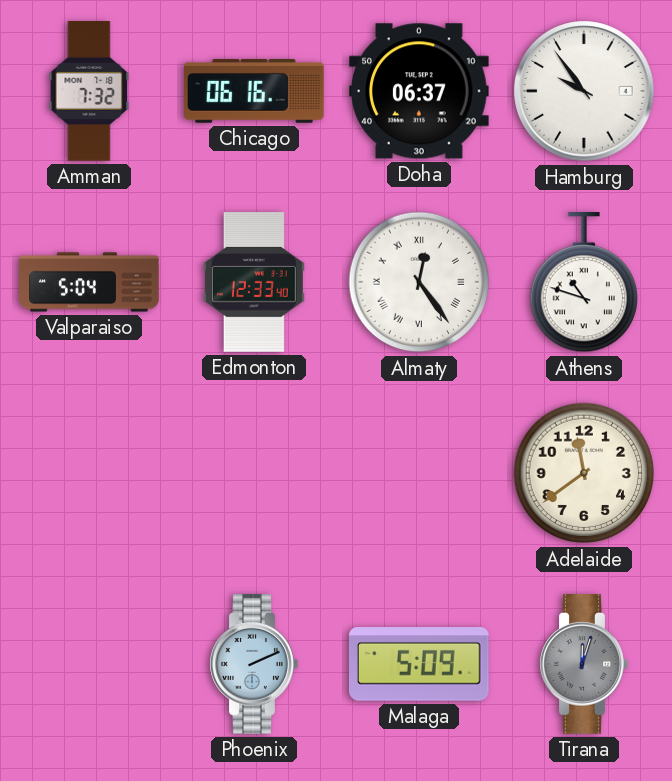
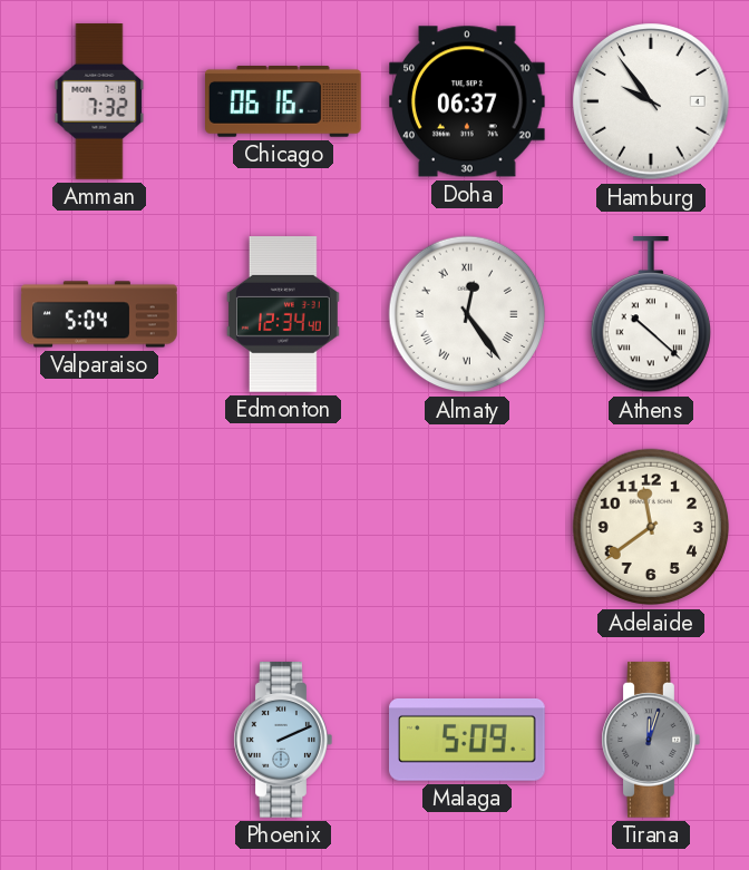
Edmonton: 12:33 -> 12:34
Athens: 10:48 -> 10:22
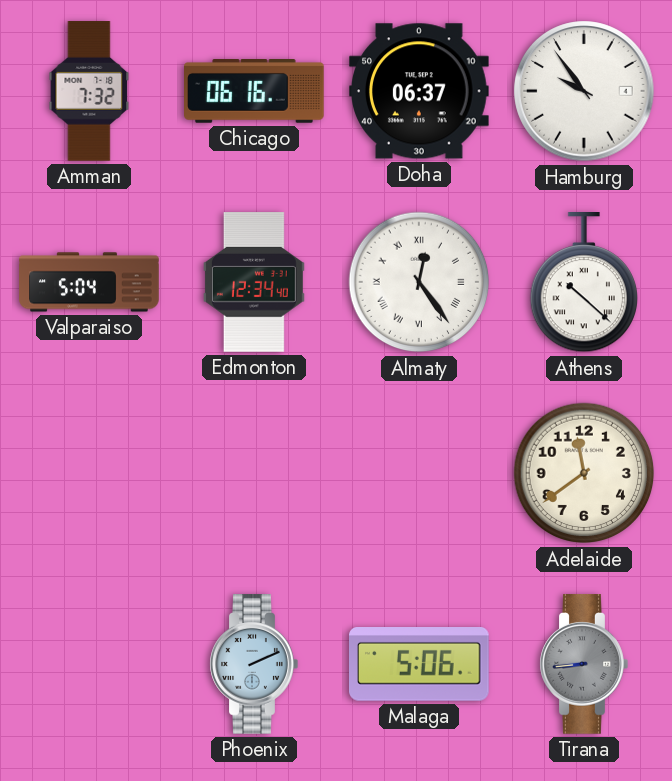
Malaga: 5:09 -> 5:06
Tirana: 12:03 -> 8:44
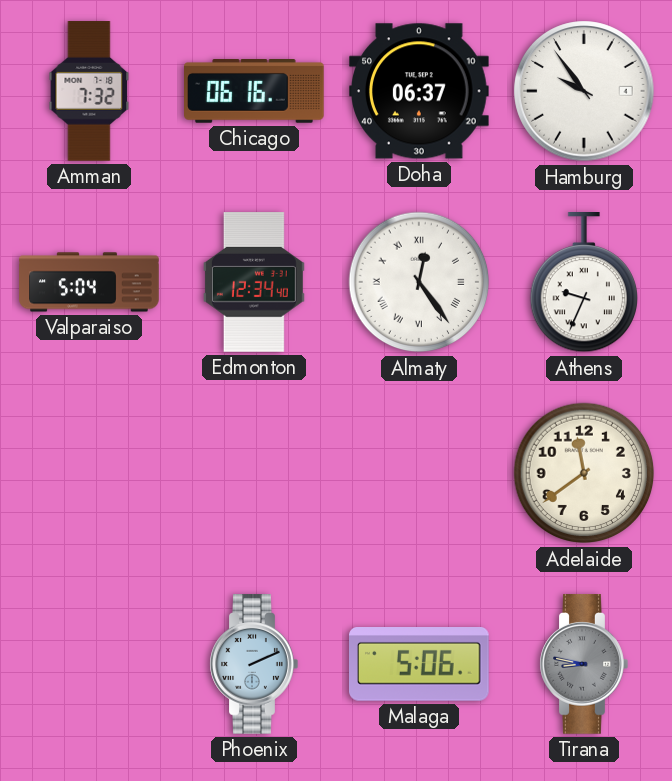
Athens: 10:22 -> 9:34
Tirana: 8:44 -> 8:47
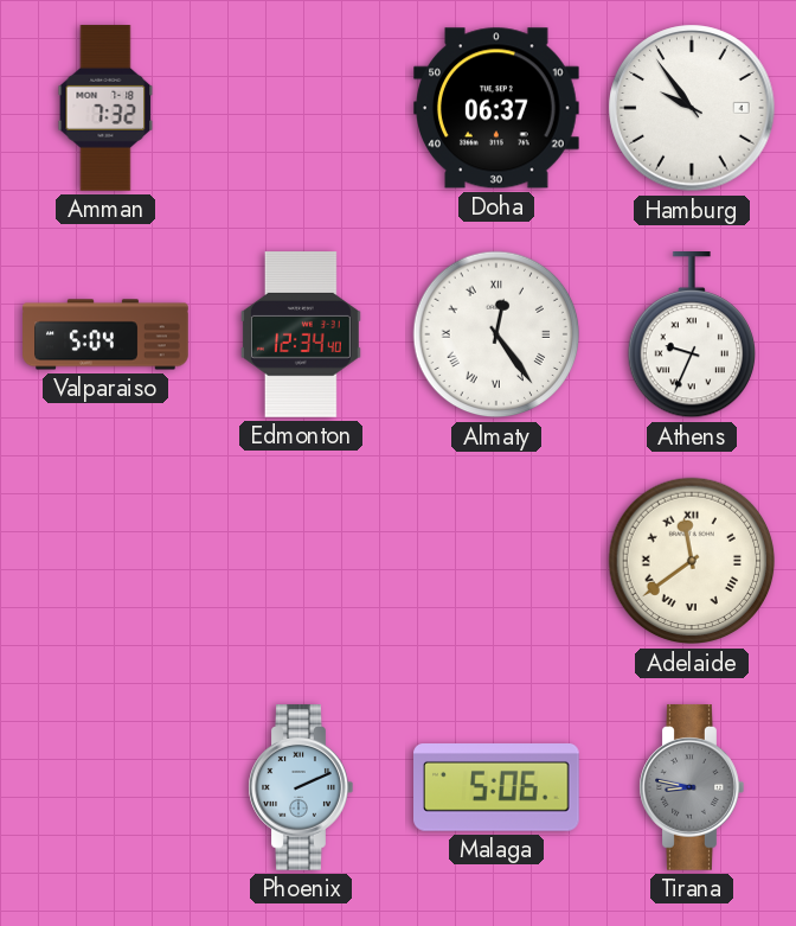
Chicago: 06:16 -> none
Adelaide numerals: Arabic -> Roman
